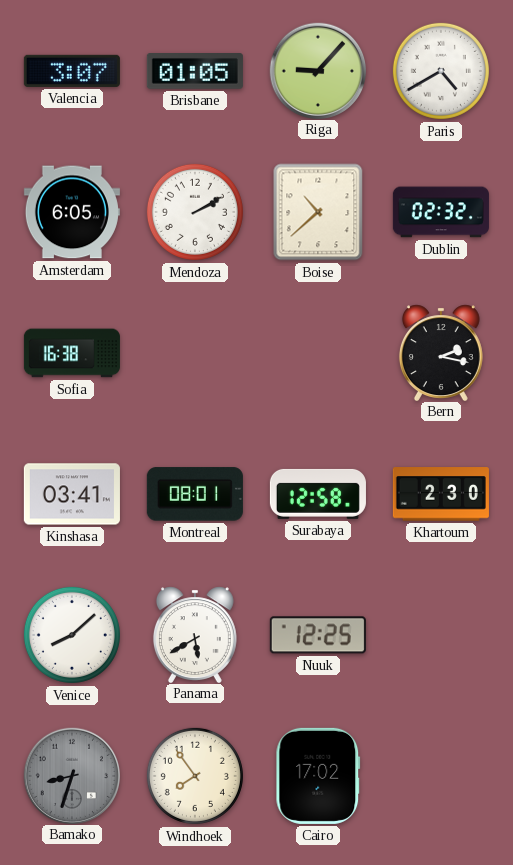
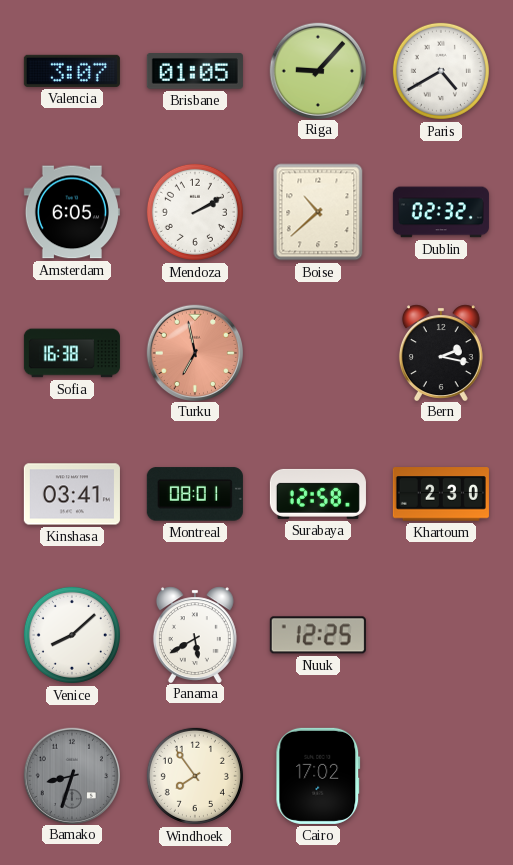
Turku: none -> 6:58
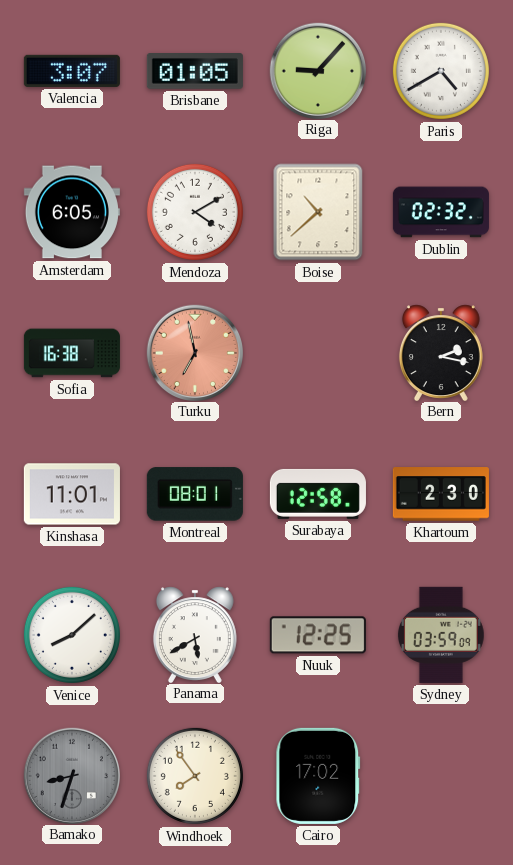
Mendoza: 2:10 -> 4:10
Kinshasa: 03:41 -> 11:01
Sydney: none -> 03:59
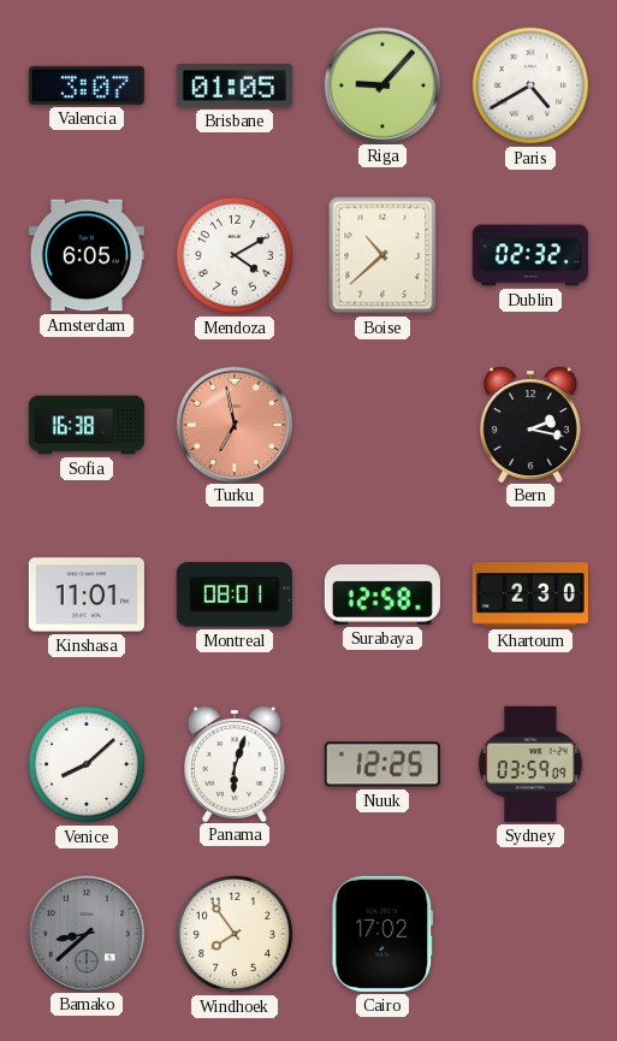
Panama: 5:40 -> 6:03
Bamako: 8:33 -> 8:38
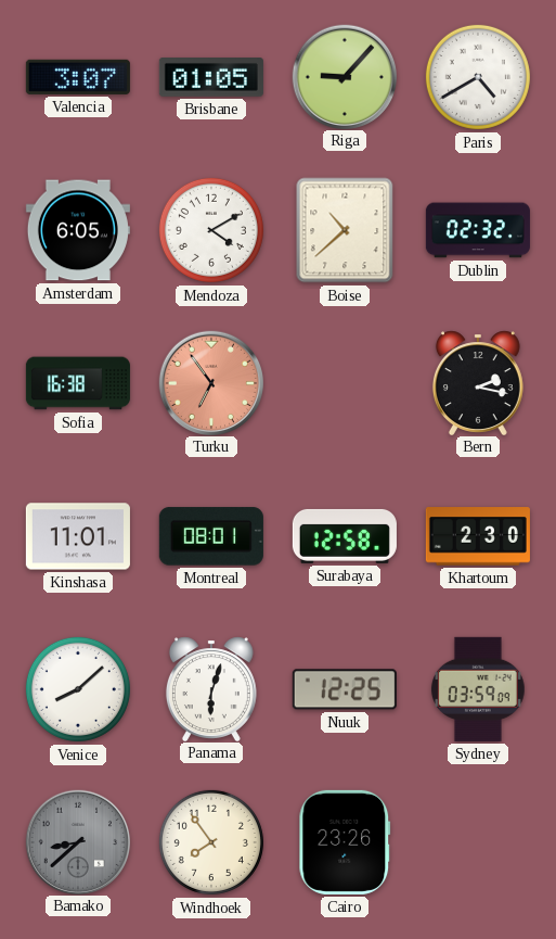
Turku: 6:58 -> 6:54
Cairo: 17:02 -> 23:26
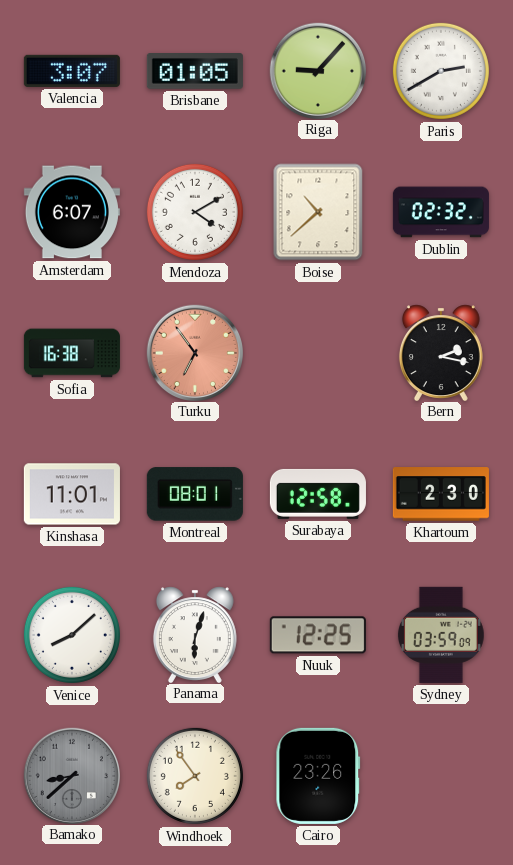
Paris: 4:40 -> 2:40
Amsterdam: 6:05 -> 6:07
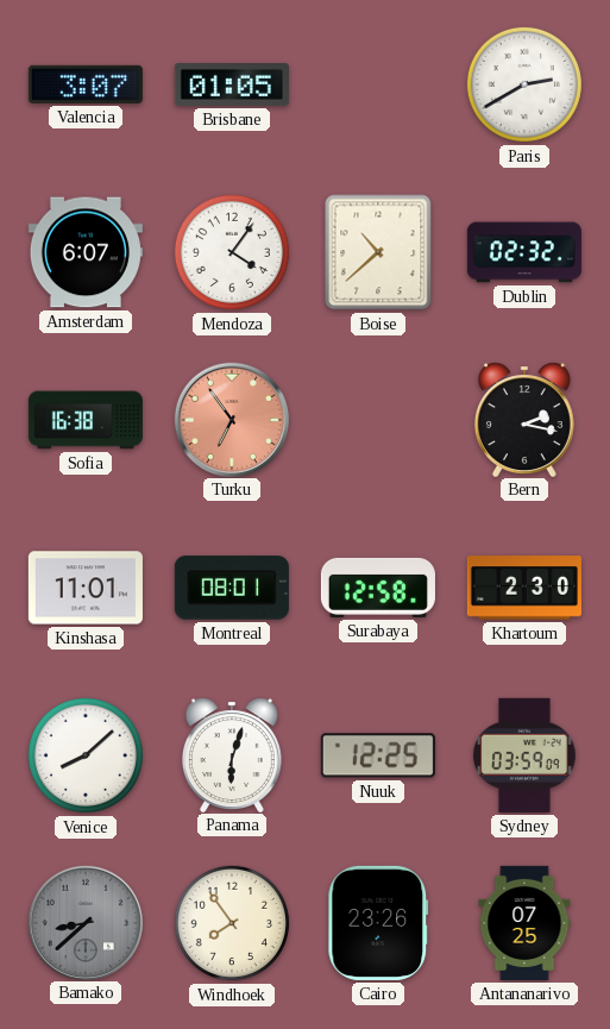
Riga: 9:07 -> none
Mendoza: 4:10 -> 4:06
Antananarivo: none -> 07:25
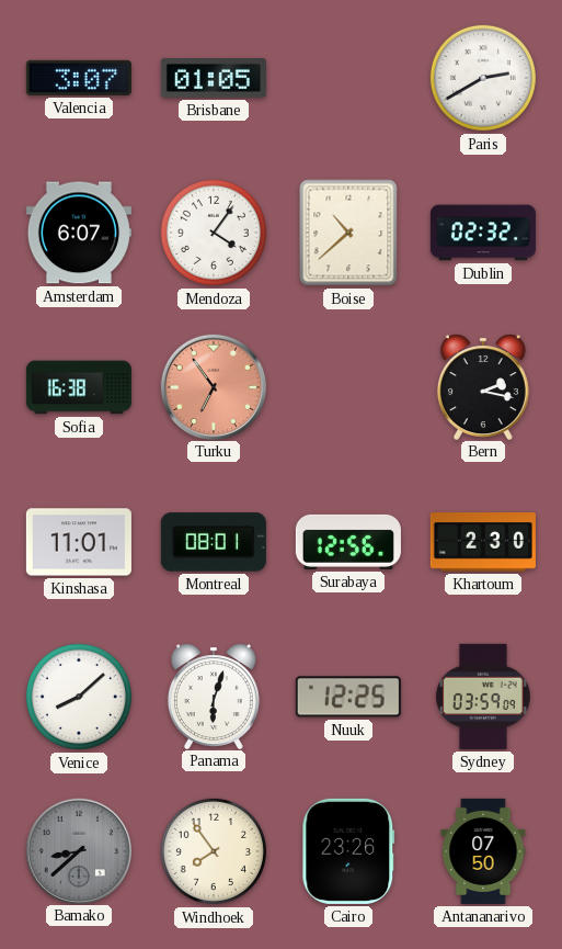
Surabaya: 12:58 -> 12:56
Antananarivo: 07:25 -> 07:50
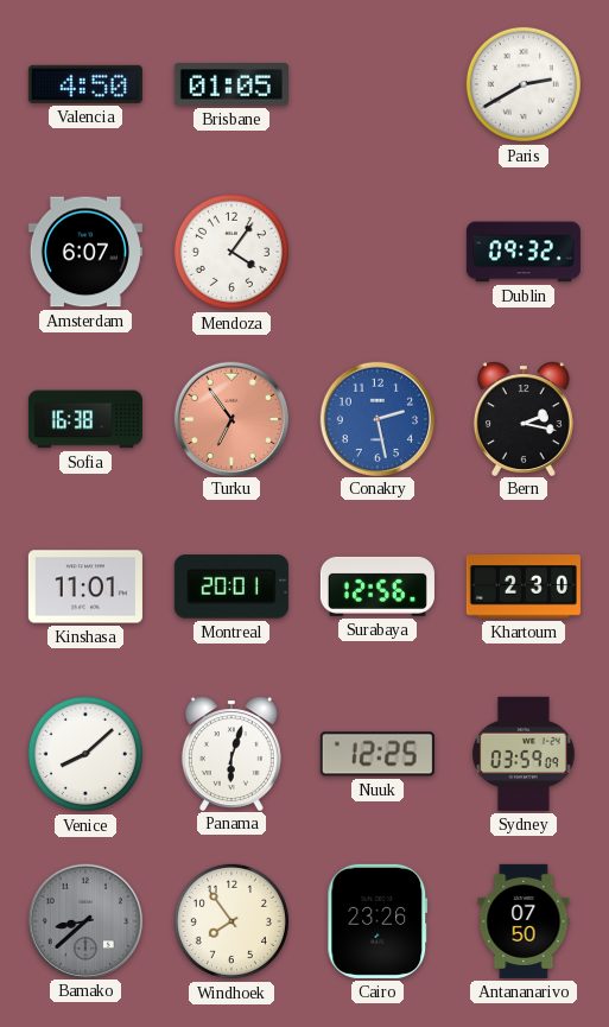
Valencia: 3:07 -> 4:50
Boise: 10:38 -> none
Dublin: 02:32 -> 09:32
Conakry: none -> 2:28
Montreal: 08:01 -> 20:01
